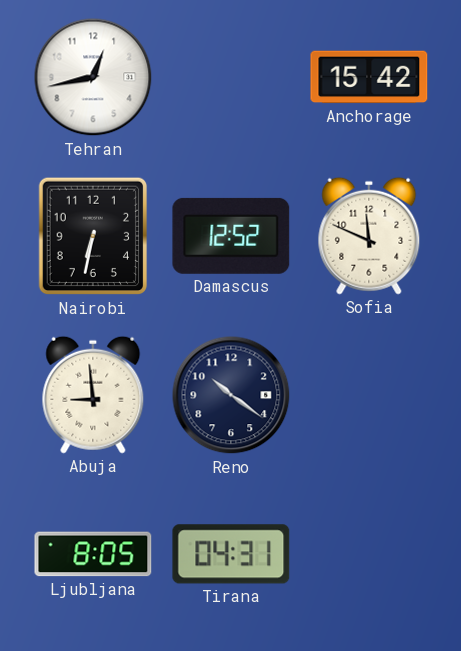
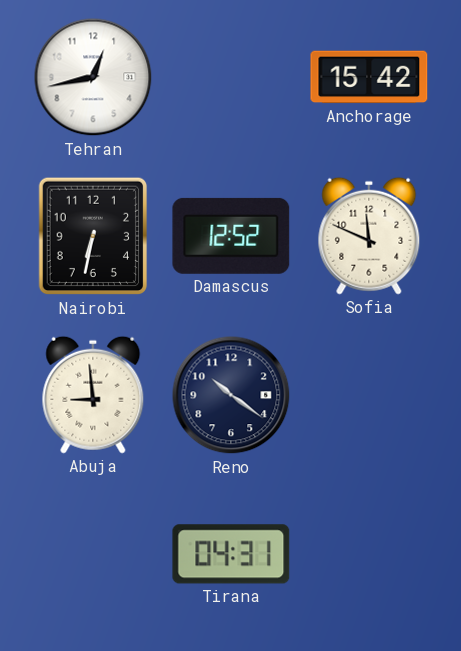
Ljubljana: 8:05 -> none
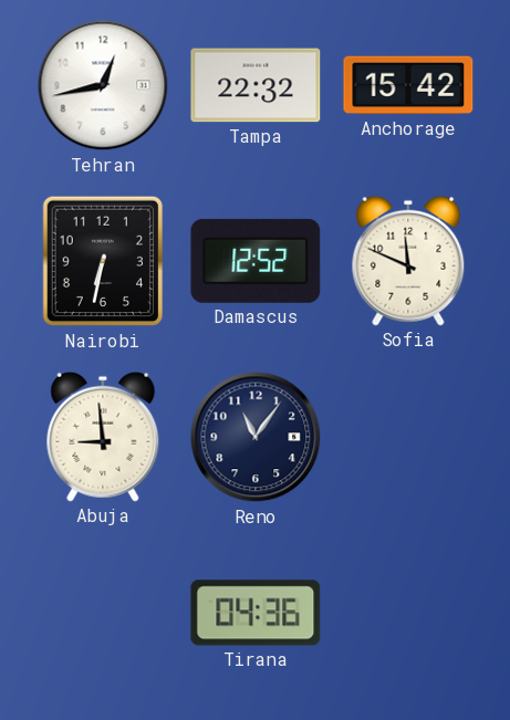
Tampa: none -> 22:32
Reno: 10:21 -> 11:06
Tirana: 04:31 -> 04:36
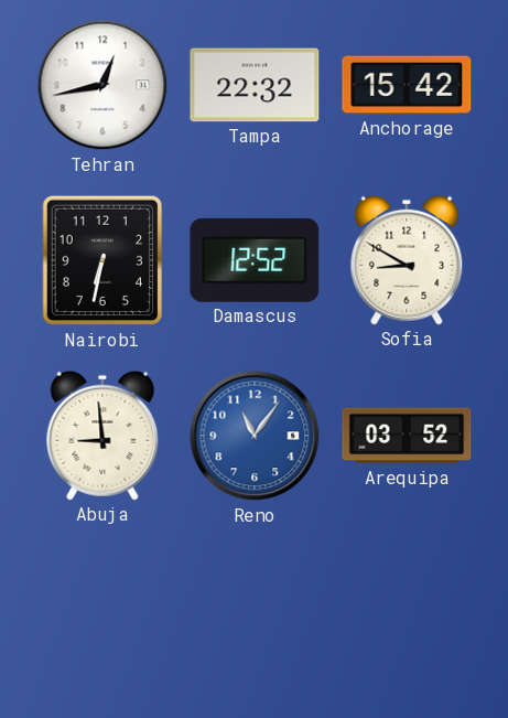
Sofia: 11:49 -> 8:50
Reno dial: navy -> blue
Arequipa: none -> 03:52
Tirana: 04:36 -> none
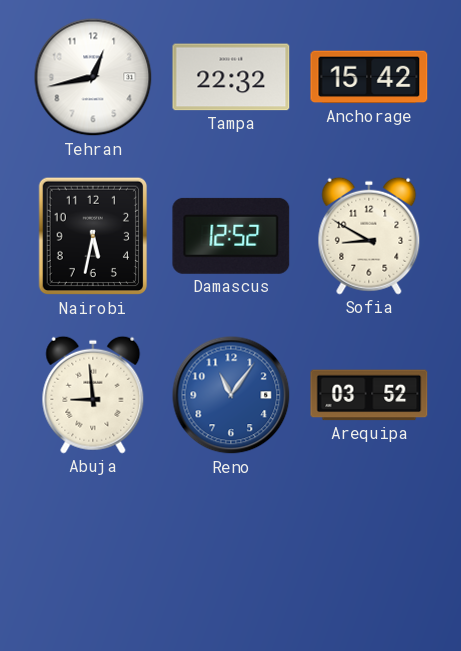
Nairobi: 6:32 -> 5:32
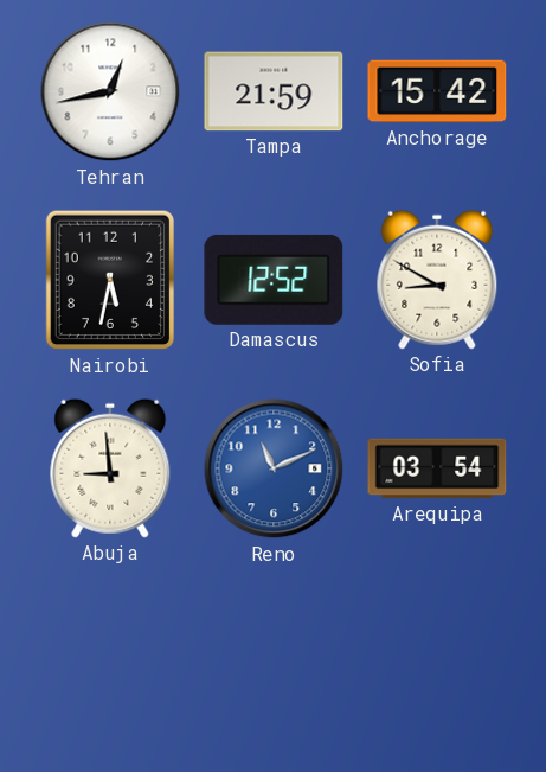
Tampa: 22:32 -> 21:59
Reno: 11:06 -> 11:11
Arequipa: 03:52 -> 03:54
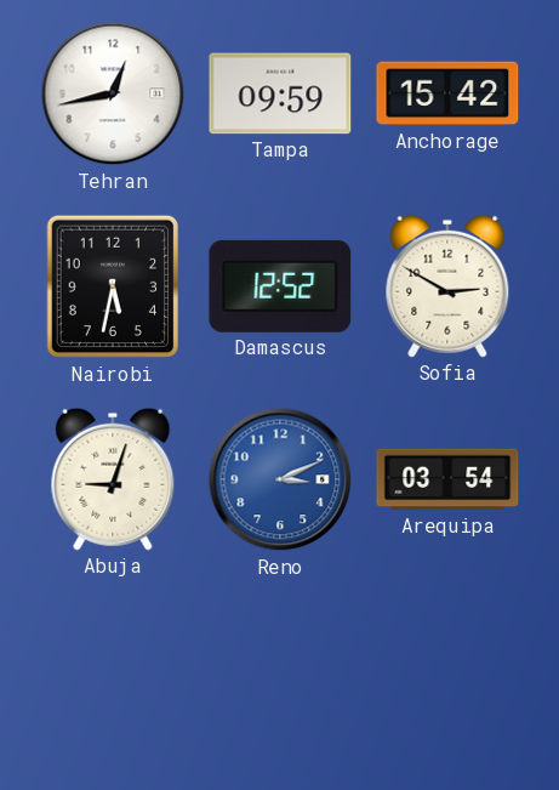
Tampa: 21:59 -> 09:59
Sofia: 8:50 -> 2:50
Abuja: 8:59 -> 9:03
Reno: 11:11 -> 3:11
